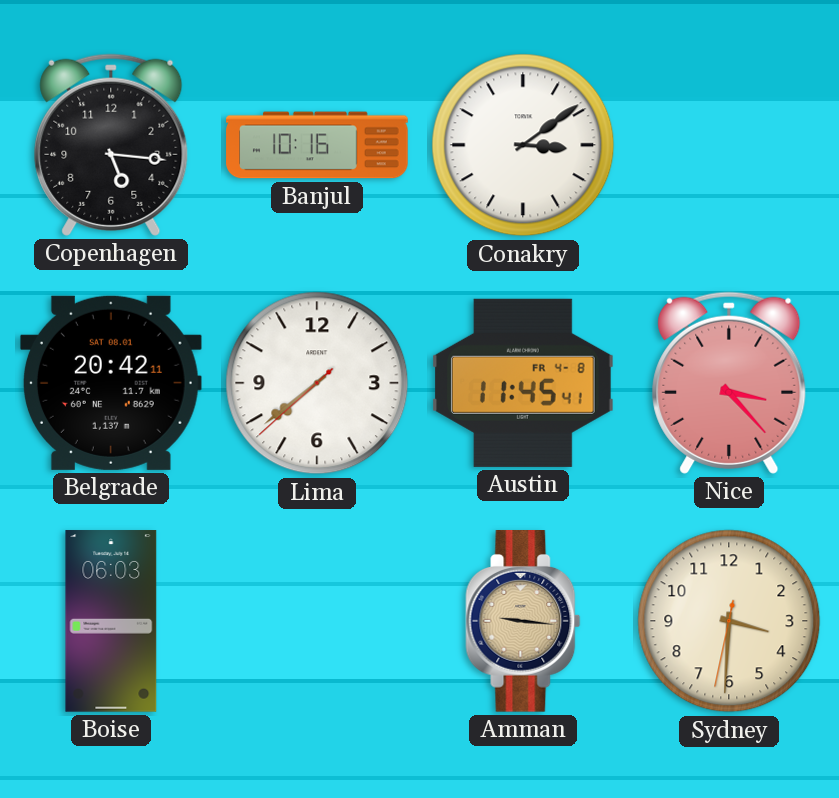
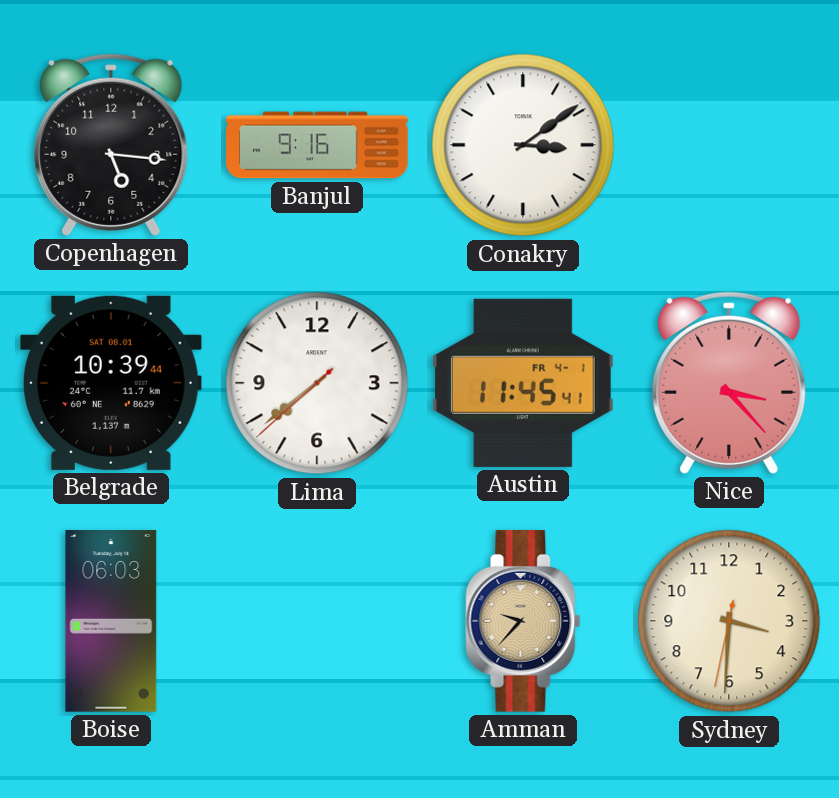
Banjul: 10:16 -> 9:16
Belgrade: 20:42 -> 10:39
Austin date: FR 4-8 -> FR 4-1
Amman: 9:16 -> 9:37
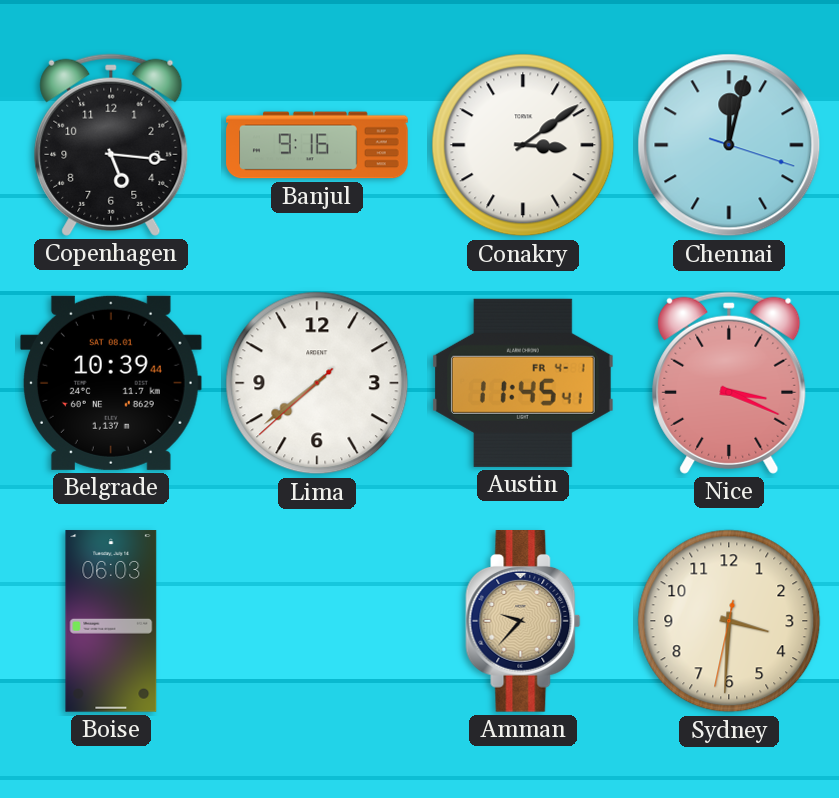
Chennai: none -> 12:02
Nice: 3:23 -> 3:19
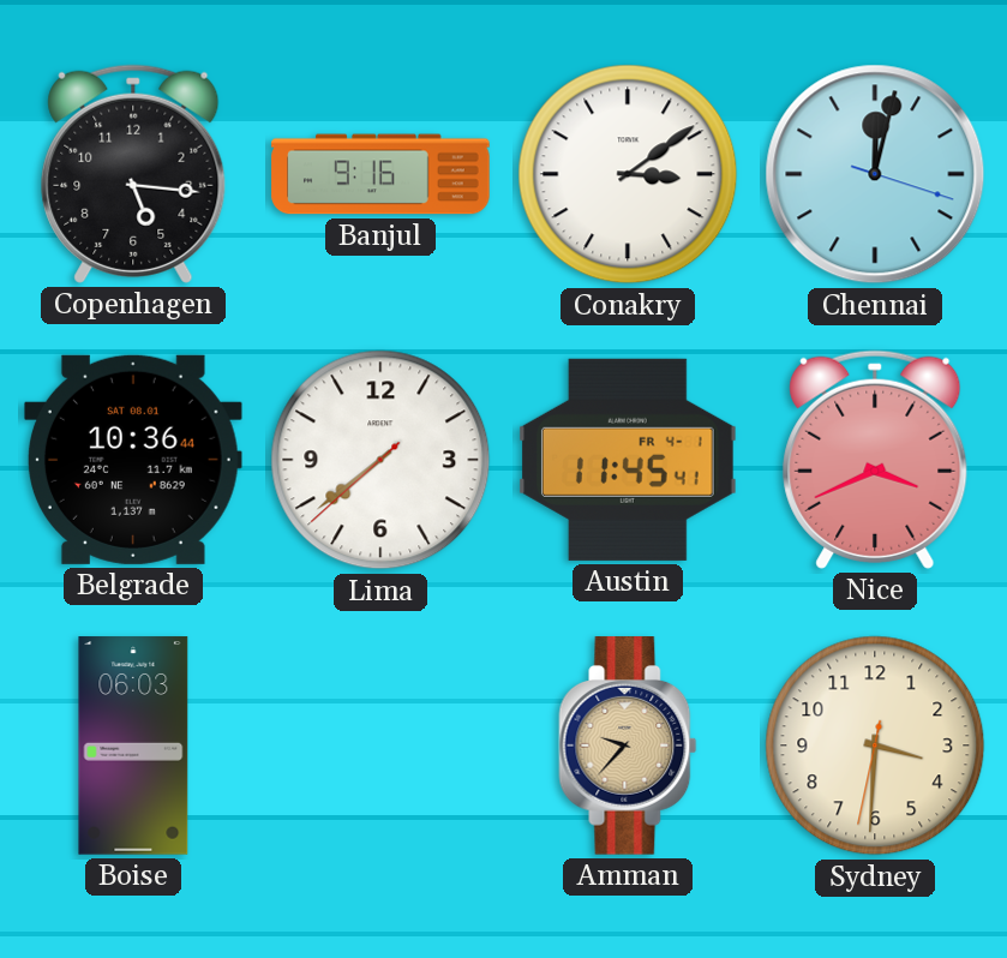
Belgrade: 10:39 -> 10:36
Nice: 3:19 -> 3:41
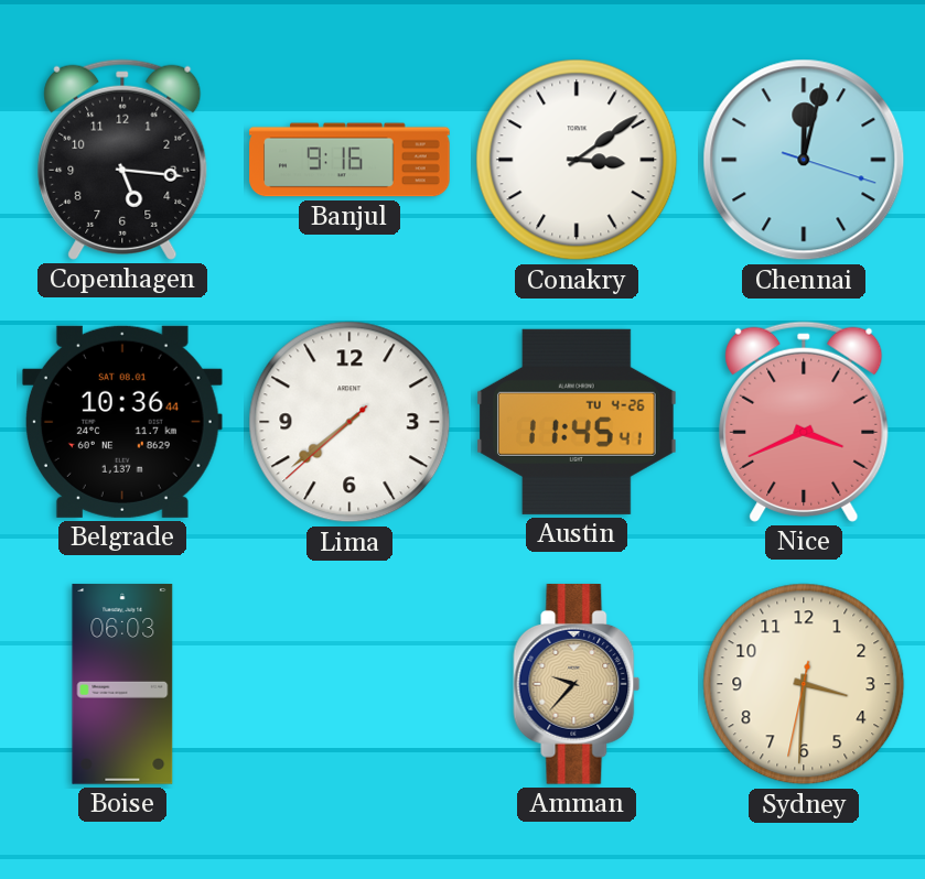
Austin date: FR 4-1 -> TU 4-26
